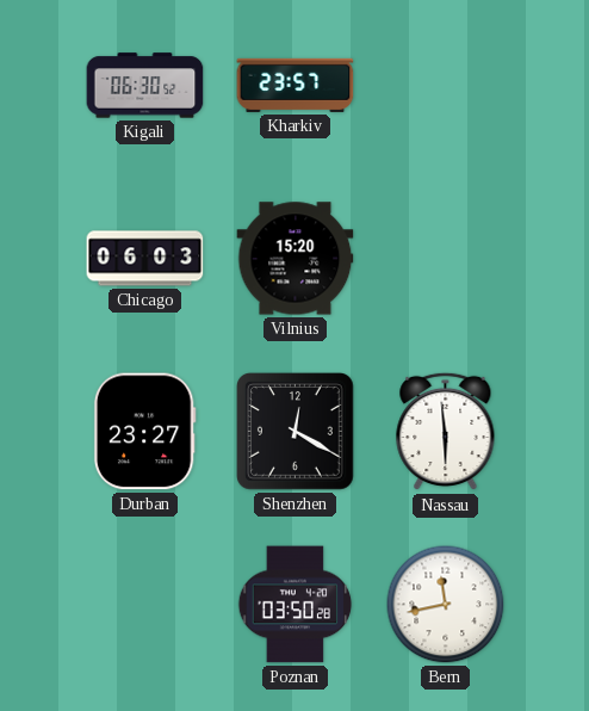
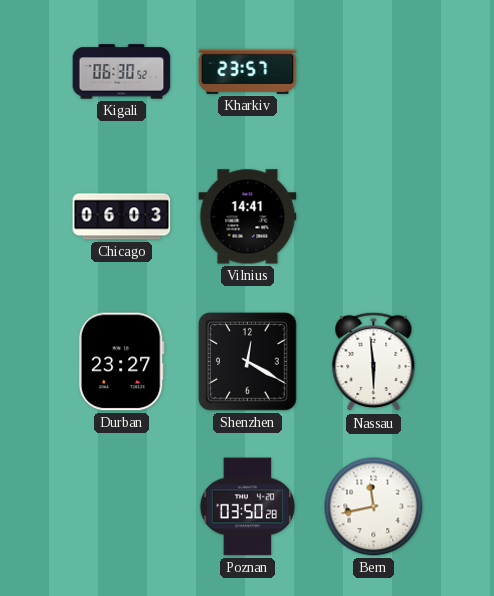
Vilnius: 15:20 -> 14:41
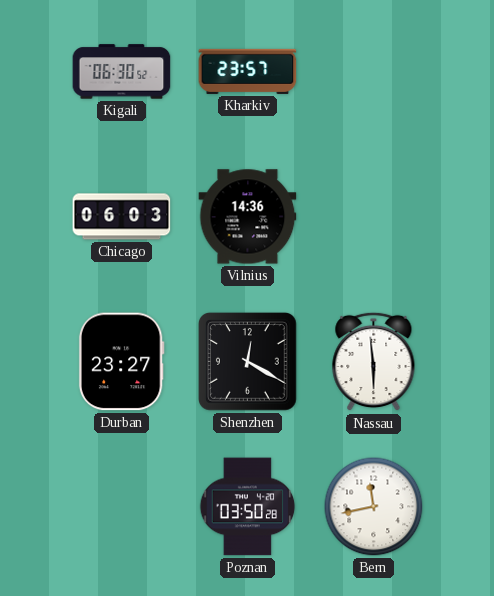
Vilnius: 14:41 -> 14:36
